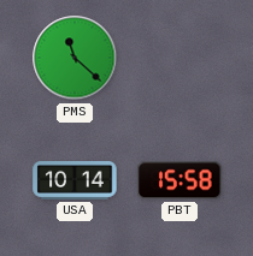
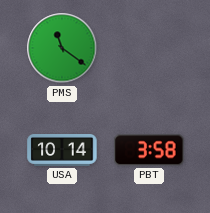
PMS: 11:22 -> 11:21
PBT: 15:58 -> 3:58
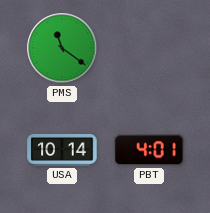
PBT: 3:58 -> 4:01
